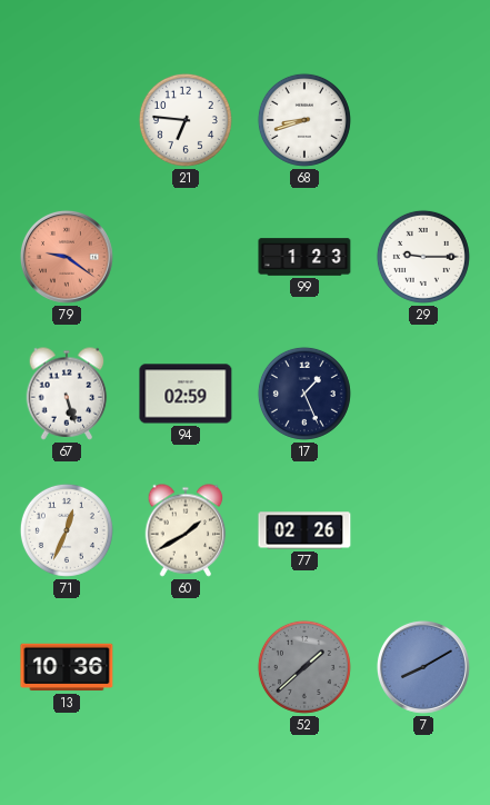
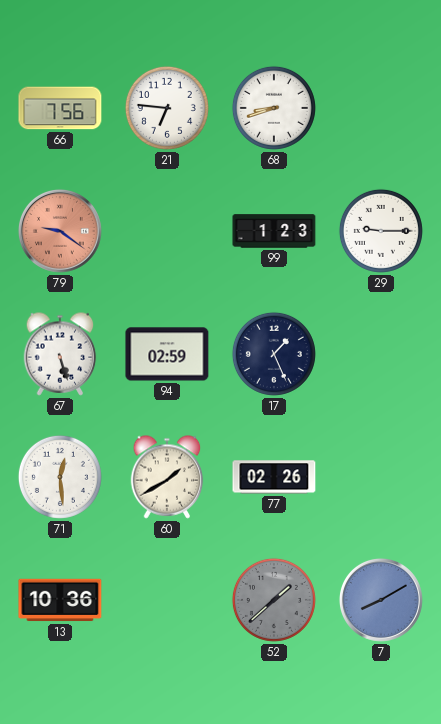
66: none -> 7:56
71: 12:34 -> 12:29
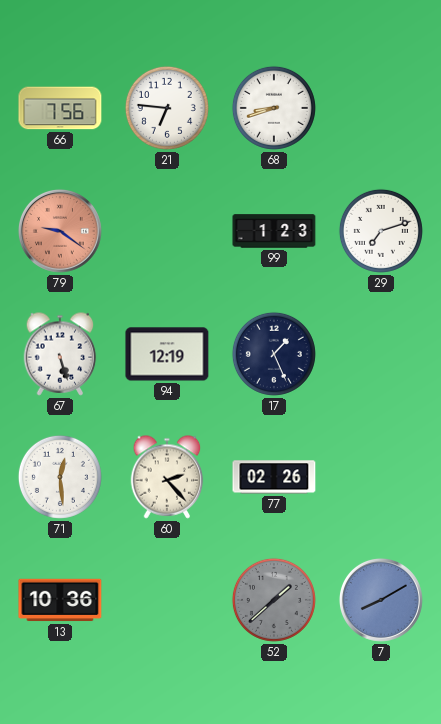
29: 9:15 -> 7:12
94: 02:59 -> 12:19
60: 1:40 -> 2:23
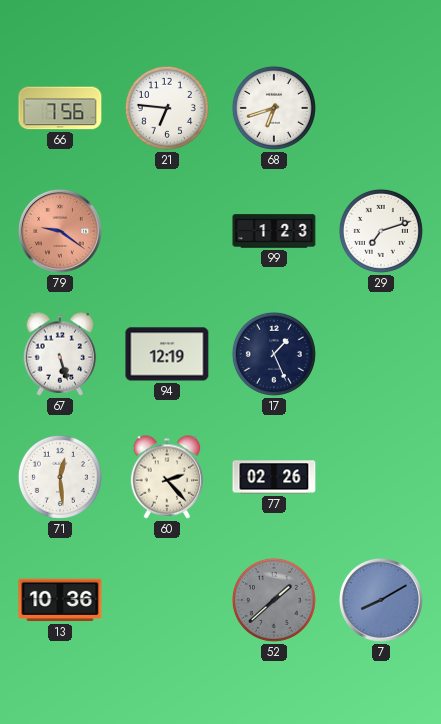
68: 8:42 -> 6:42
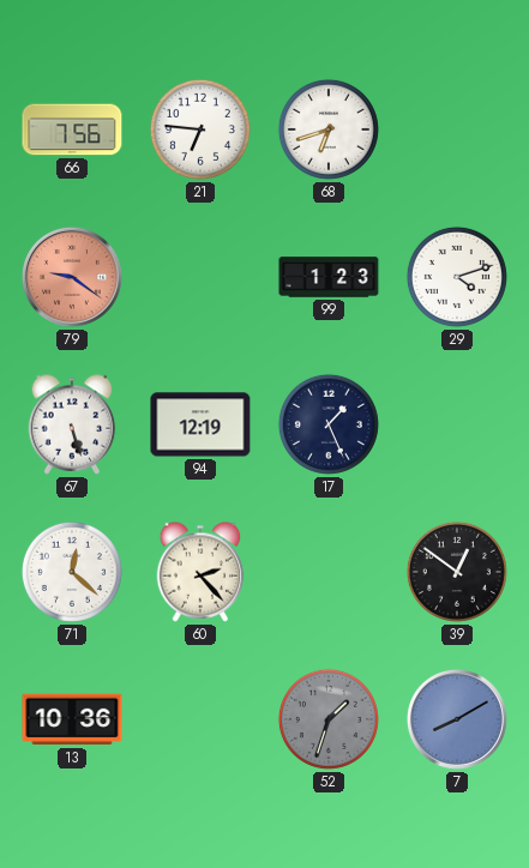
29: 7:12 -> 4:12
71: 12:29 -> 12:22
77: 02:26 -> none
39: none -> 12:51
52: 1:38 -> 1:33
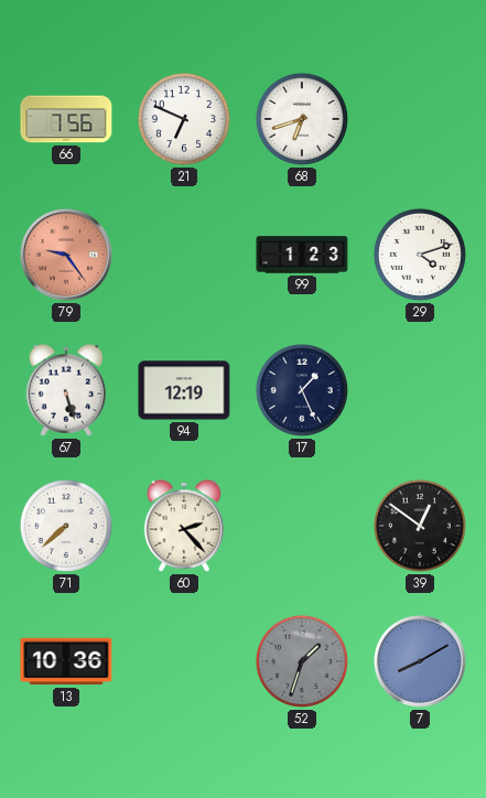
21: 6:46 -> 6:49
79: 9:21 -> 9:24
71: 12:22 -> 7:38
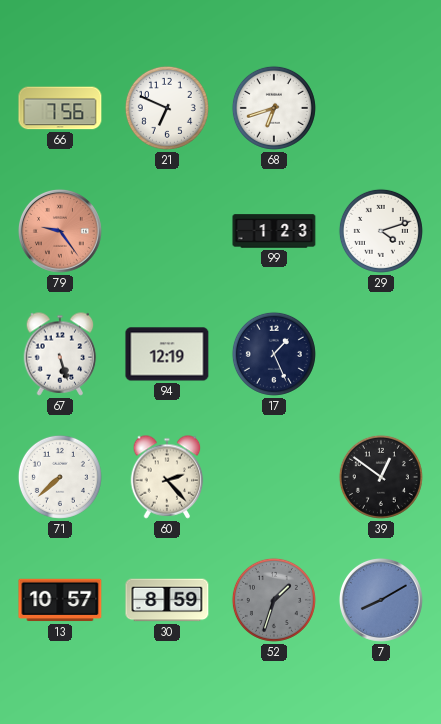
13: 10:36 -> 10:57
30: none -> 8:59
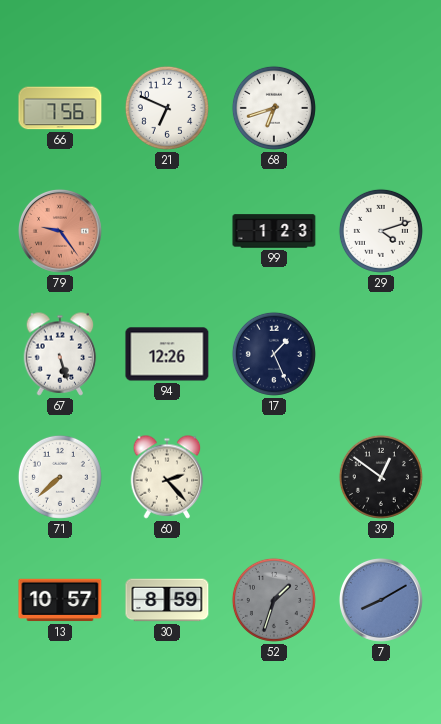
94: 12:19 -> 12:26
